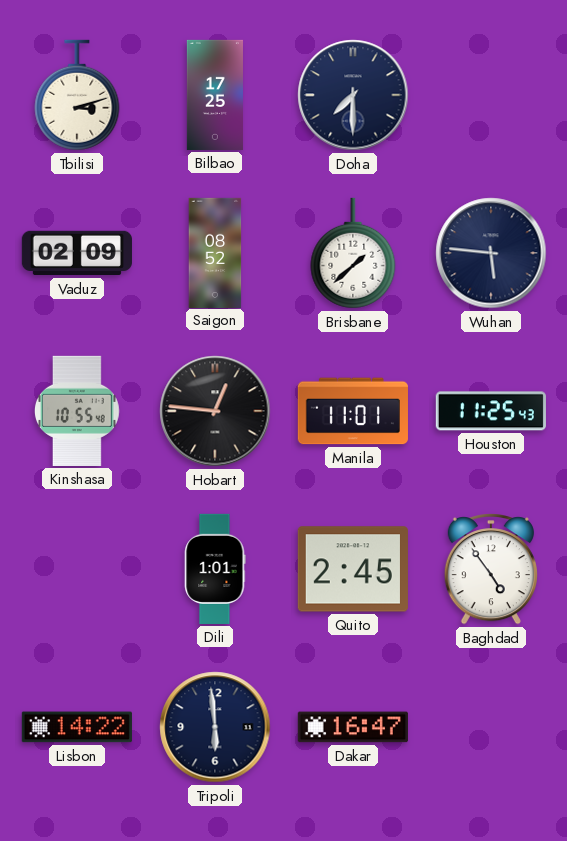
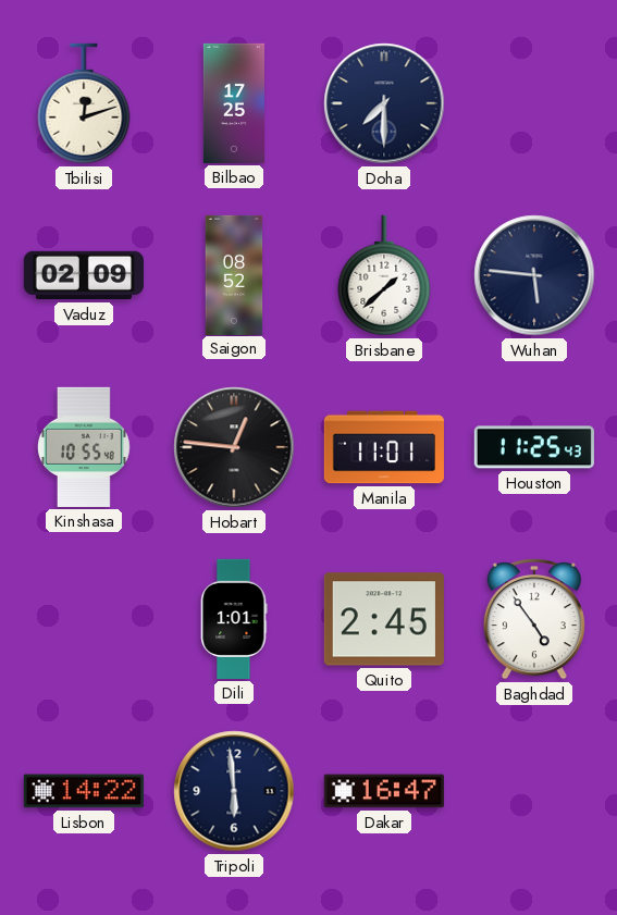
Tbilisi: 3:12 -> 12:12
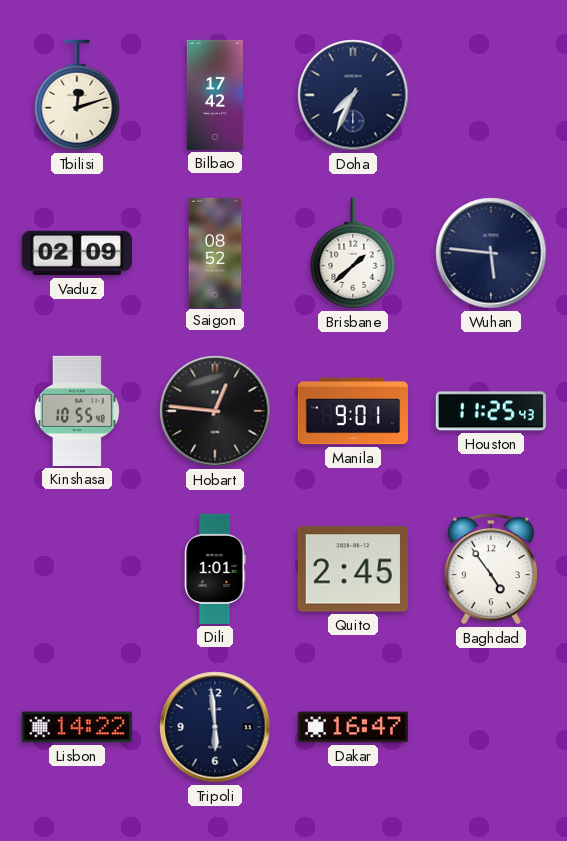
Bilbao: 17:25 -> 17:42
Doha: 7:30 -> 7:34
Manila: 11:01 -> 9:01
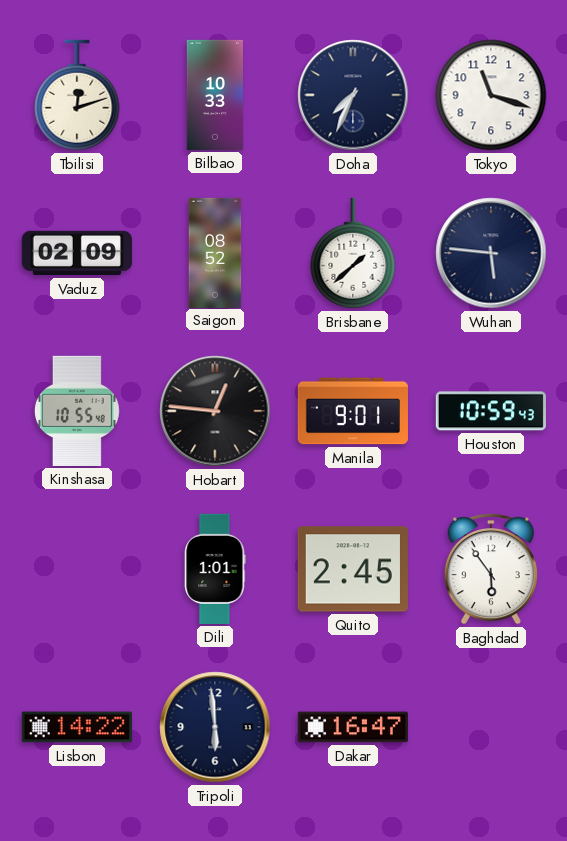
Bilbao: 17:42 -> 10:33
Tokyo: none -> 11:18
Houston: 11:25 -> 10:59
Baghdad: 4:54 -> 5:54
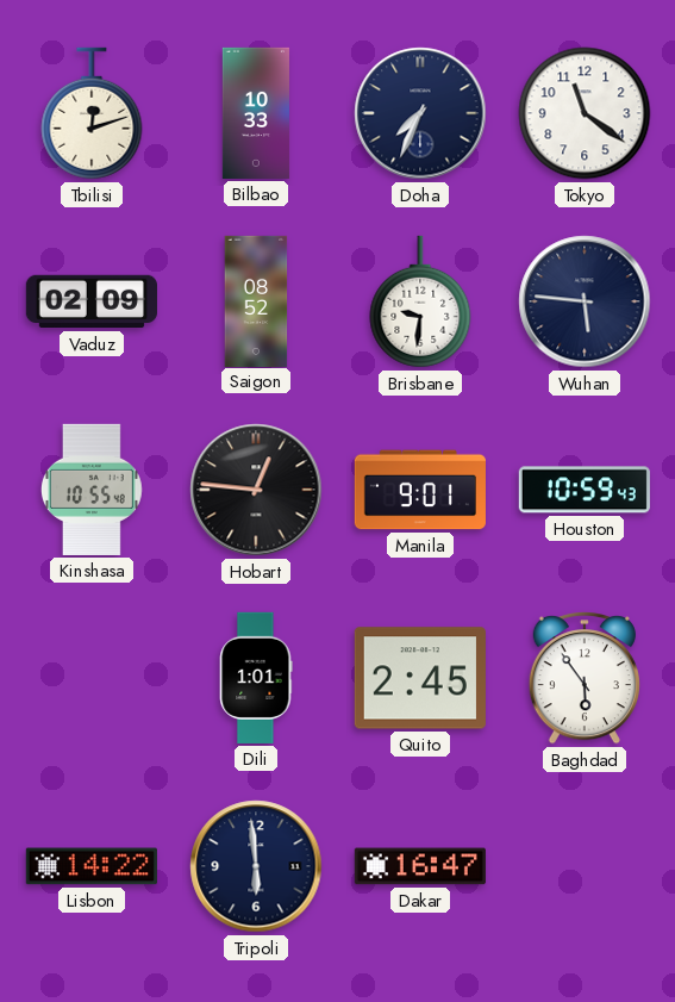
Tokyo: 11:18 -> 11:21
Brisbane: 1:38 -> 9:31
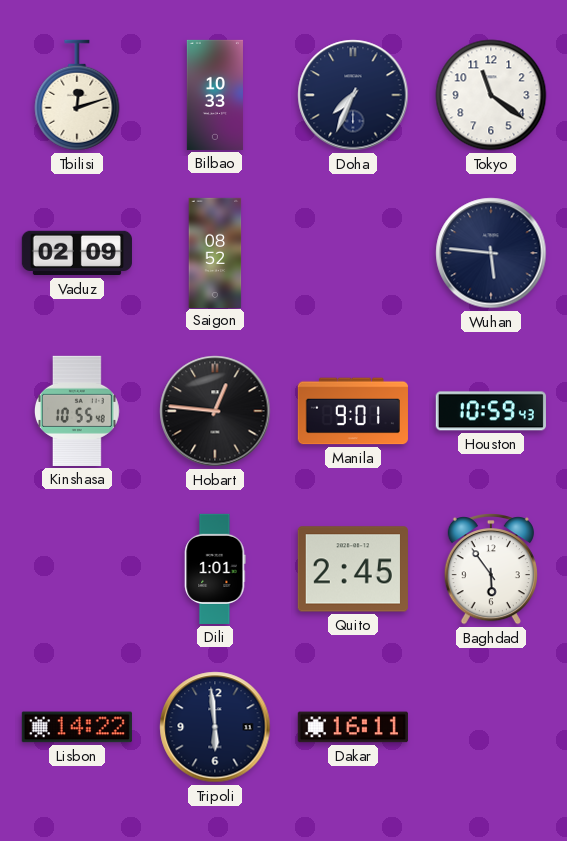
Brisbane: 9:31 -> none
Dakar: 16:47 -> 16:11
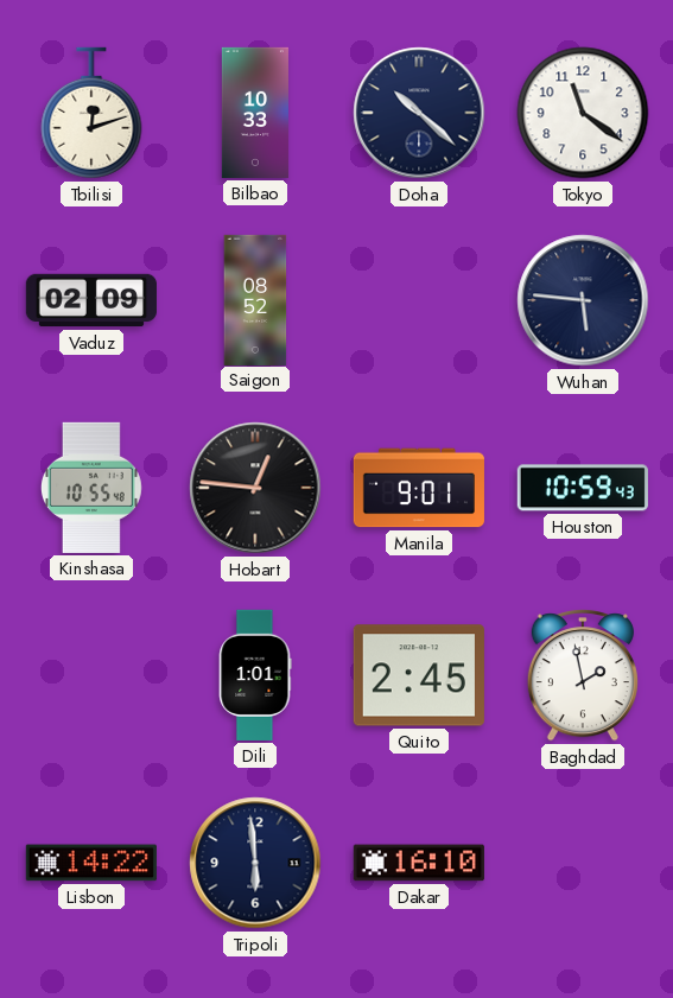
Doha: 7:34 -> 10:22
Baghdad: 5:54 -> 1:58
Dakar: 16:11 -> 16:10
